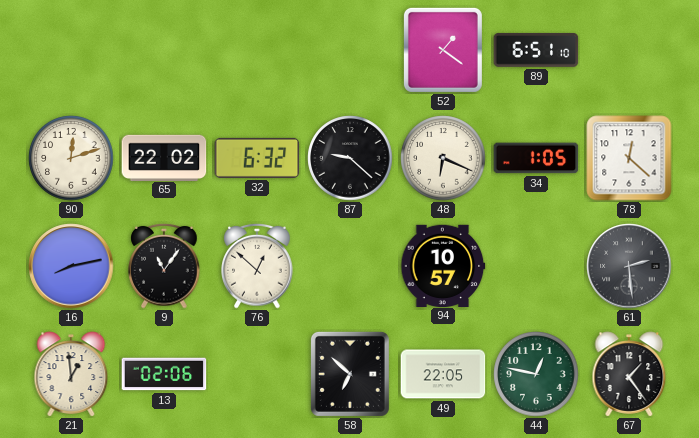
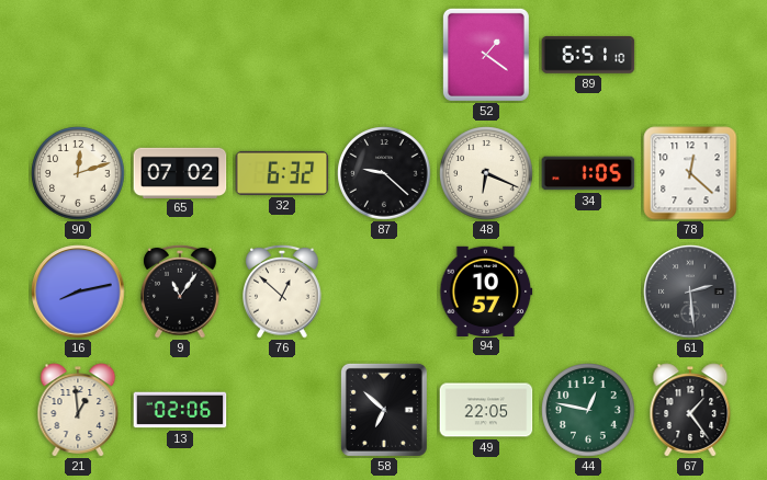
65: 22:02 -> 07:02
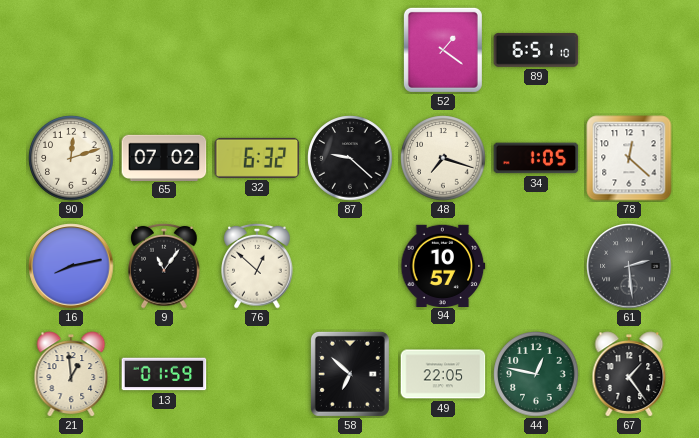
48: 6:19 -> 7:18
13: 02:06 -> 01:59
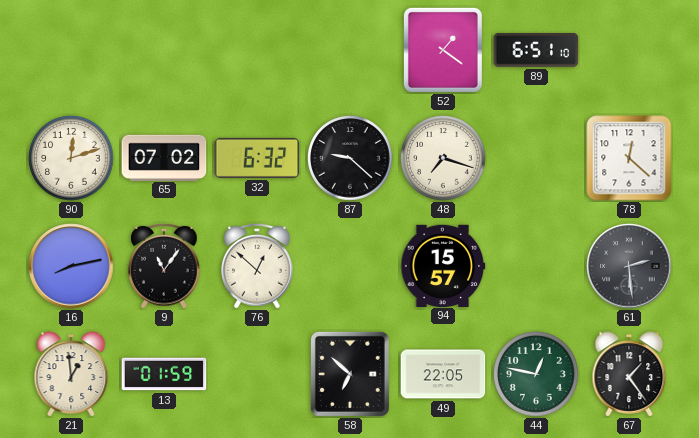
34: 1:05 -> none
94: 10:57 -> 15:57
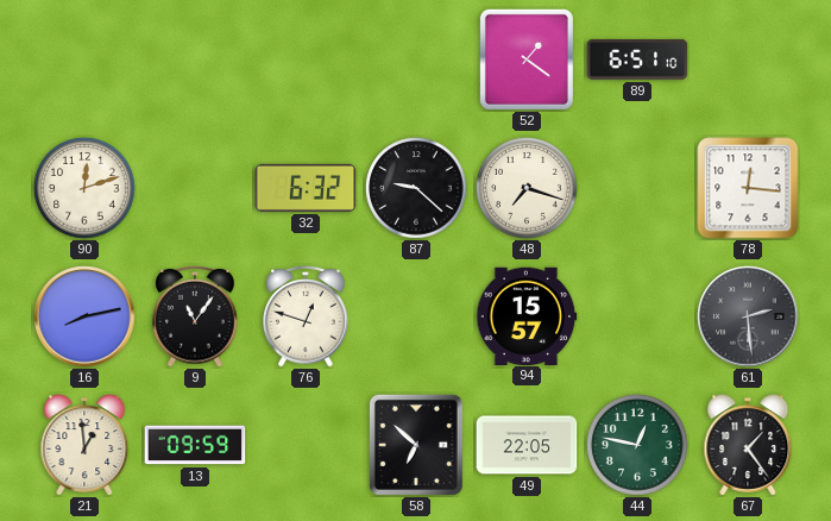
65: 07:02 -> none
78: 12:22 -> 12:16
76: 12:52 -> 12:48
13: 01:59 -> 09:59
